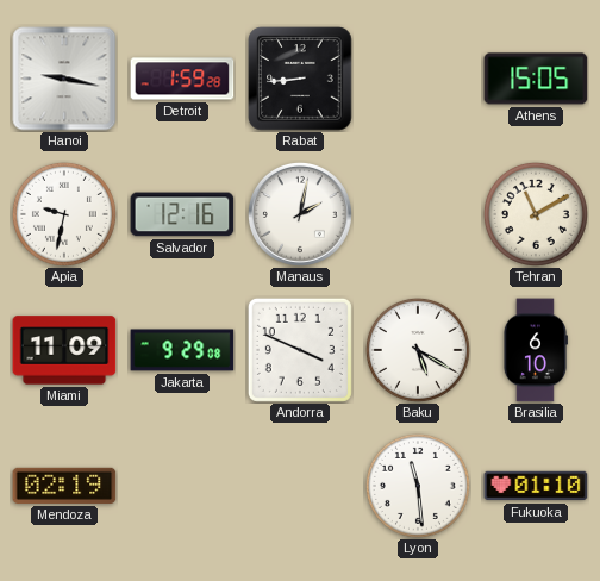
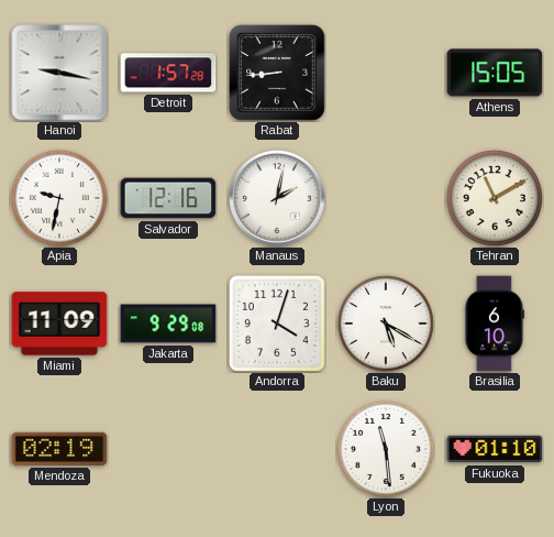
Detroit: 1:59 -> 1:57
Andorra: 3:49 -> 4:03
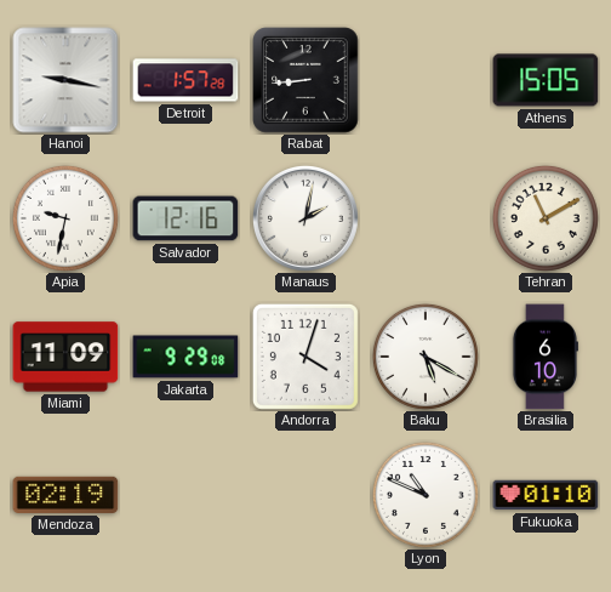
Lyon: 11:29 -> 10:49
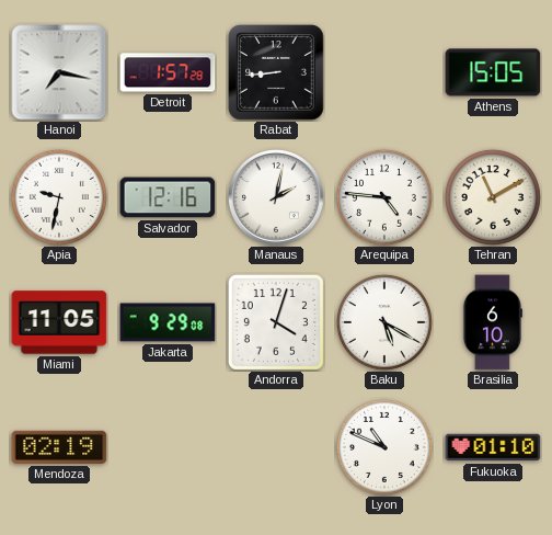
Hanoi: 9:17 -> 7:17
Arequipa: none -> 4:46
Miami: 11:09 -> 11:05
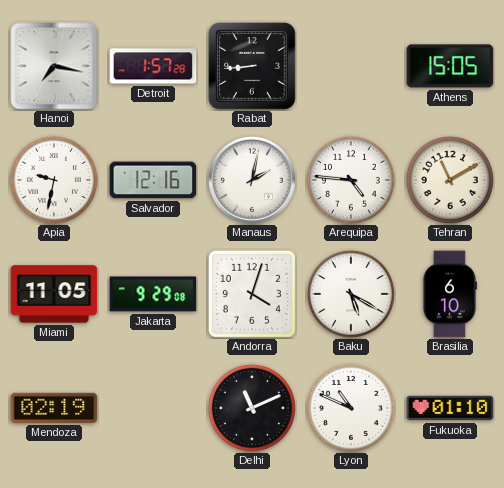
Delhi: none -> 11:11
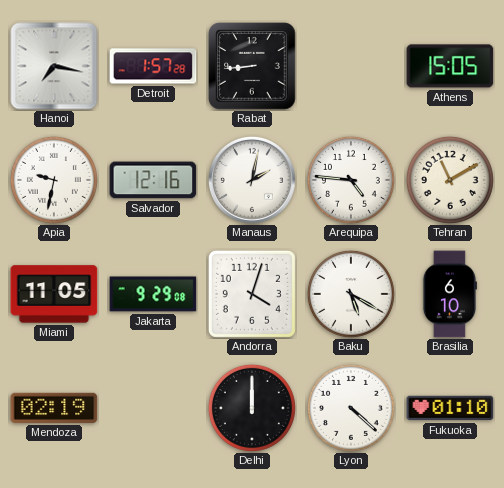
Delhi: 11:11 -> 12:00
Lyon: 10:49 -> 4:22
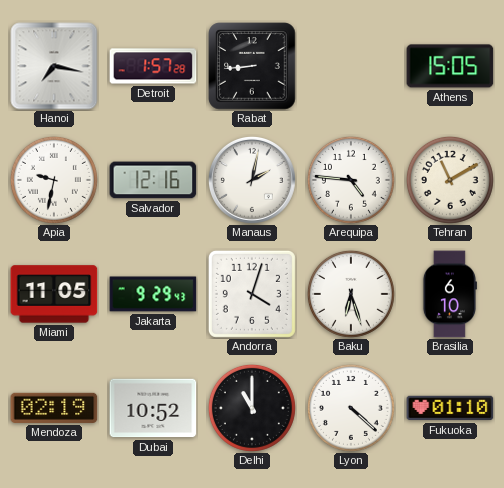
Jakarta: 9:29:08 -> 9:29:43
Baku: 5:20 -> 6:27
Dubai: none -> 10:52
Delhi: 12:00 -> 11:00
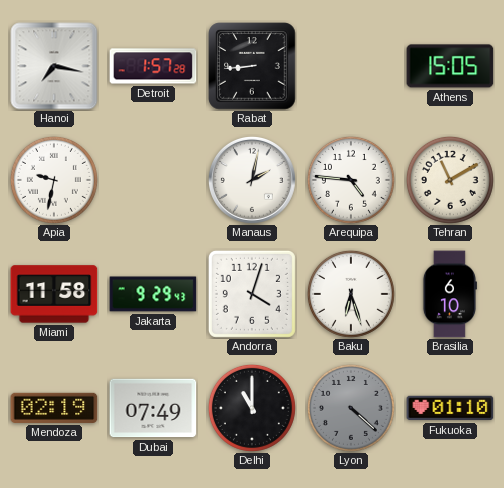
Salvador: 12:16 -> none
Miami: 11:05 -> 11:58
Dubai: 10:52 -> 07:49
Lyon dial: white -> grey
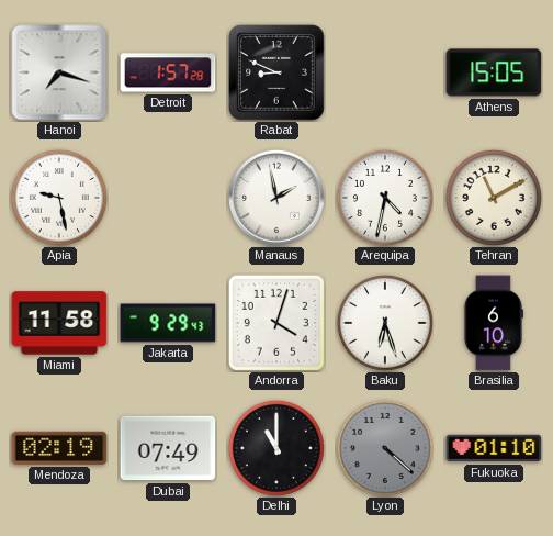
Hanoi: 7:17 -> 7:18
Rabat: 8:44 -> 8:49
Apia: 9:32 -> 9:28
Manaus: 2:02 -> 1:58
Arequipa: 4:46 -> 4:32
